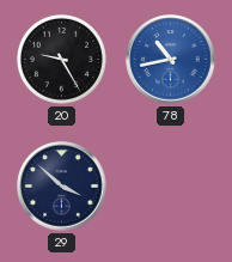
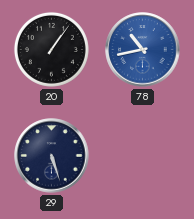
20: 9:25 -> 1:06
29: 3:52 -> 5:27
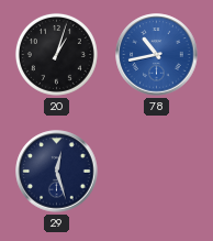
20: 1:06 -> 1:03
29: 5:27 -> 12:27
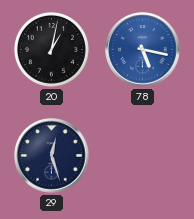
20: 1:03 -> 1:02
78: 10:43 -> 5:17
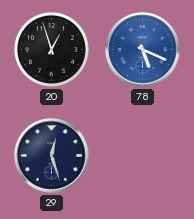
20: 1:02 -> 12:57
78: 5:17 -> 5:19
